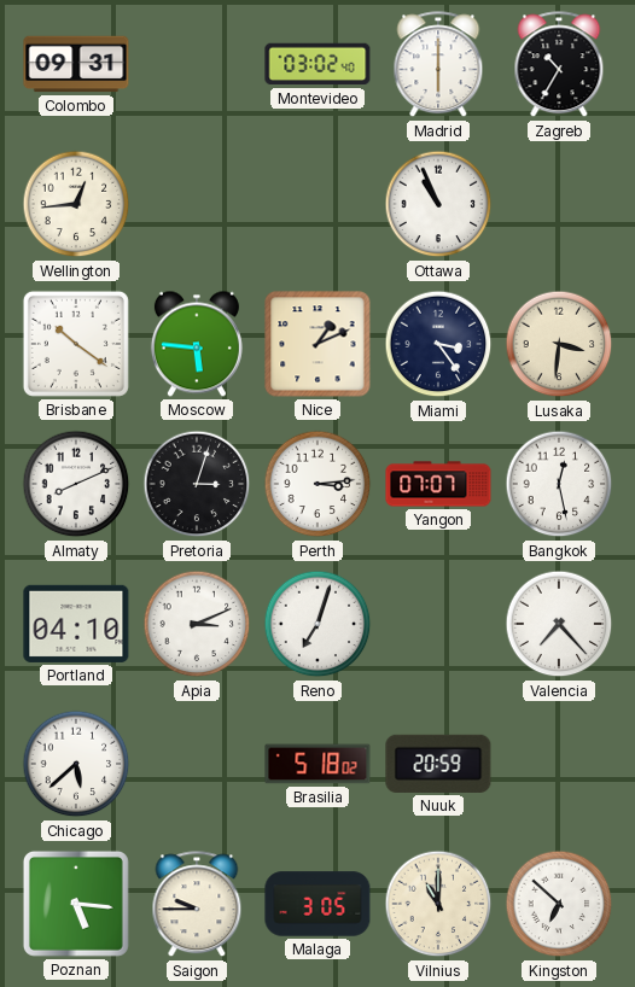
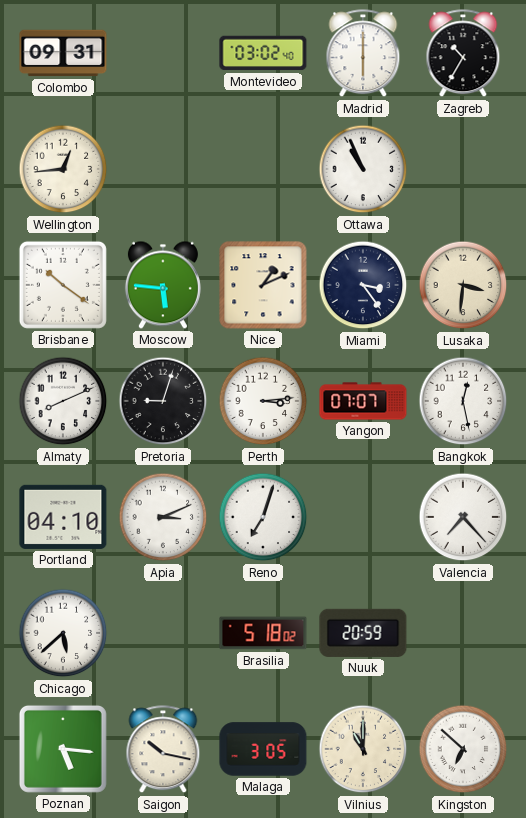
Pretoria: 3:03 -> 9:03
Saigon: 9:45 -> 10:17
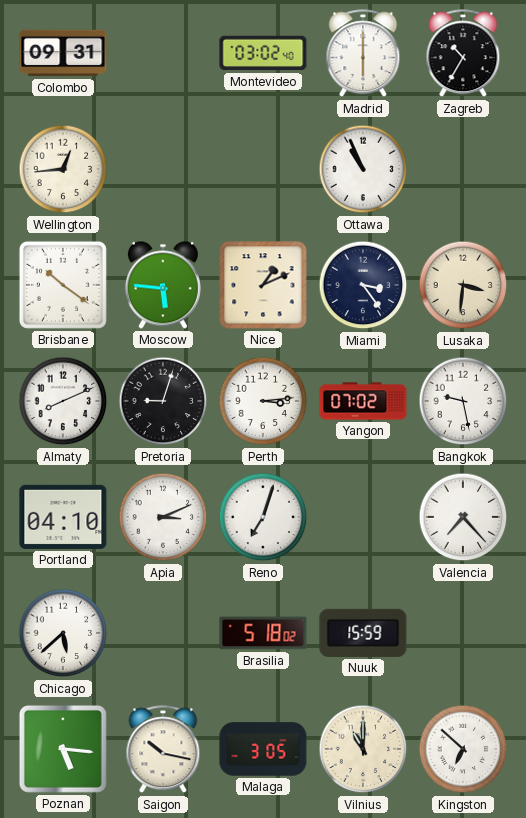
Yangon: 07:07 -> 07:02
Bangkok: 12:28 -> 9:28
Nuuk: 20:59 -> 15:59
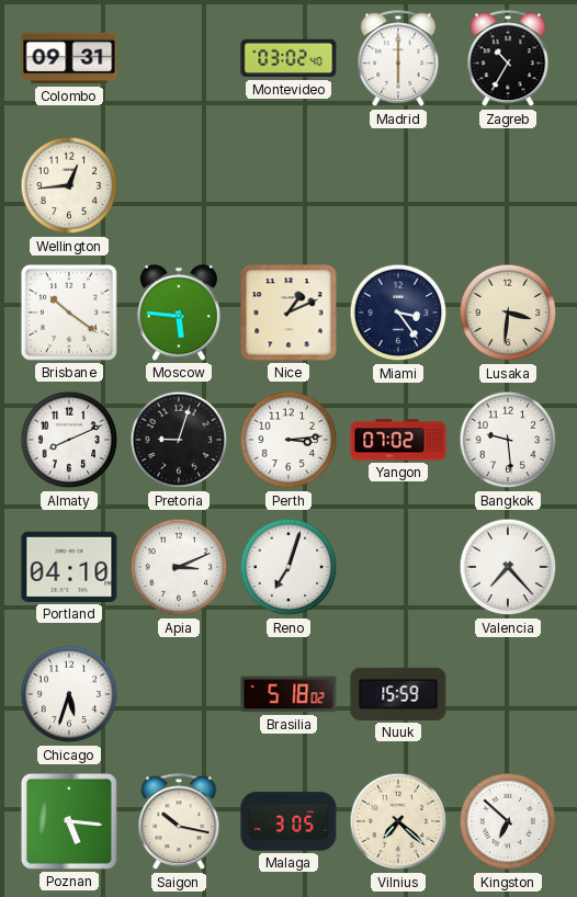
Ottawa: 10:56 -> none
Bangkok: 9:28 -> 9:29
Chicago: 5:38 -> 5:33
Vilnius: 11:00 -> 7:22
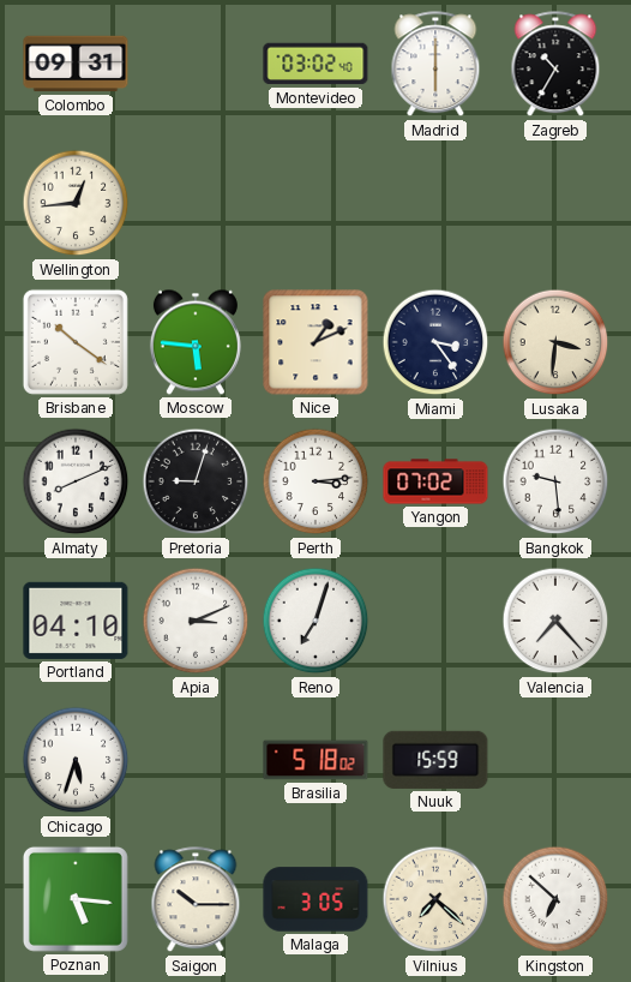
Saigon: 10:17 -> 10:15
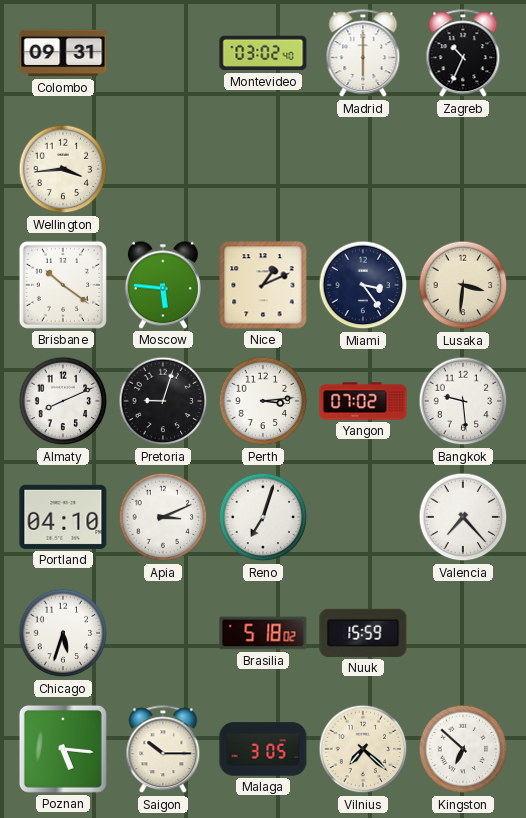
Zagreb: 10:35 -> 10:34
Wellington: 12:44 -> 3:44
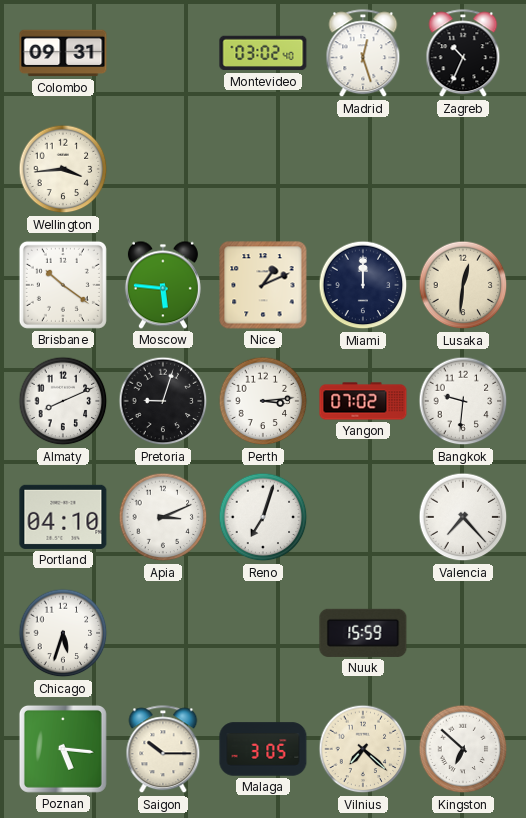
Madrid: 6:00 -> 12:27
Miami: 3:24 -> 12:00
Lusaka: 3:31 -> 12:31
Bangkok: 9:29 -> 9:31
Brasilia: 5:18 -> none
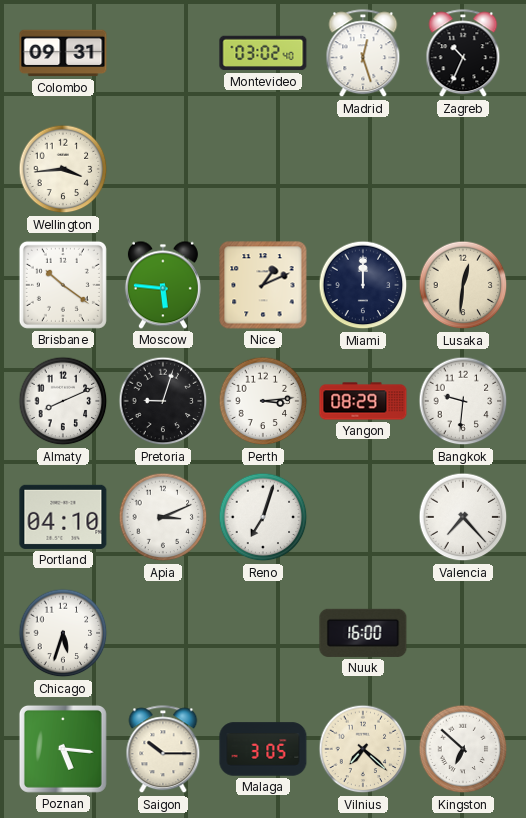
Yangon: 07:02 -> 08:29
Nuuk: 15:59 -> 16:00
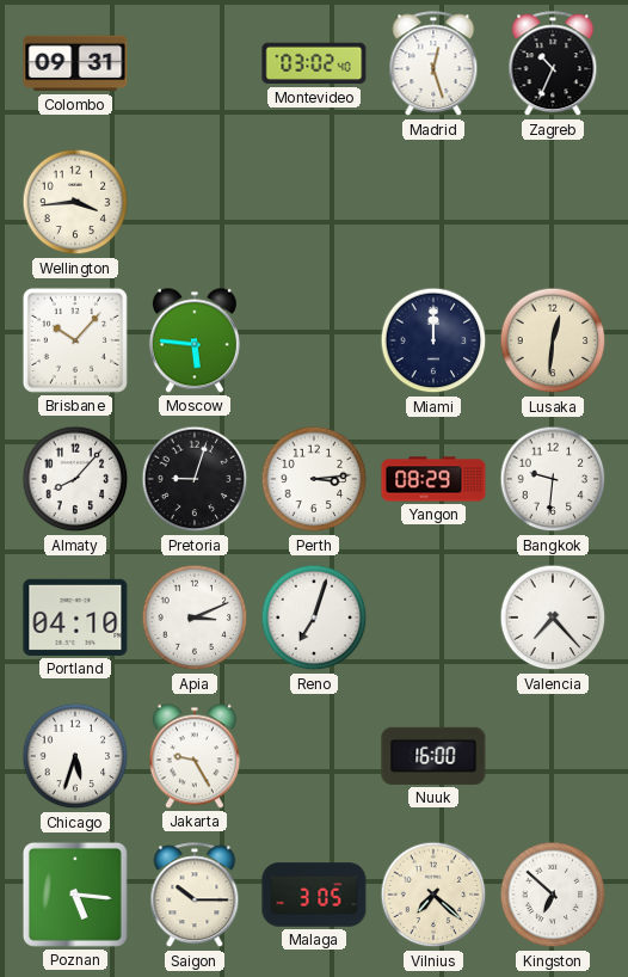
Brisbane: 10:21 -> 10:07
Nice: 1:11 -> none
Almaty: 8:11 -> 8:07
Jakarta: none -> 9:25
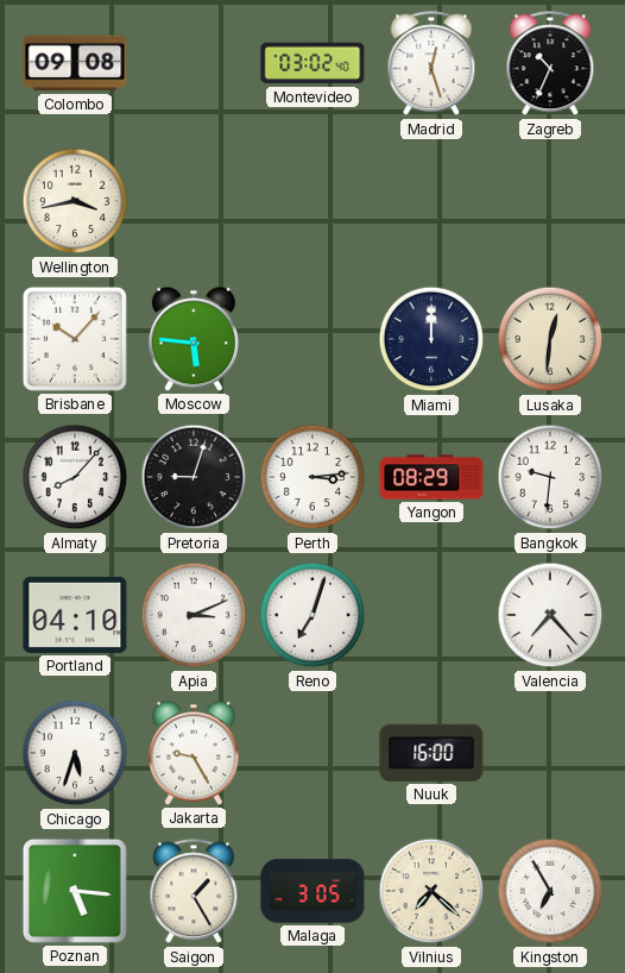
Colombo: 09:31 -> 09:08
Wellington: 3:44 -> 3:43
Saigon: 10:15 -> 1:25
Kingston: 6:52 -> 6:55
